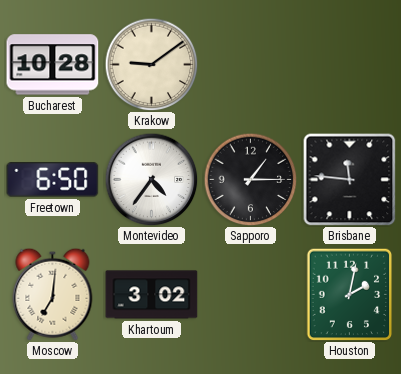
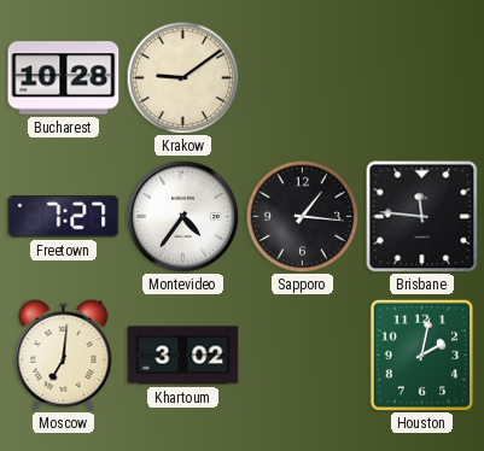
Freetown: 6:50 -> 7:27
Sapporo: 1:15 -> 1:16
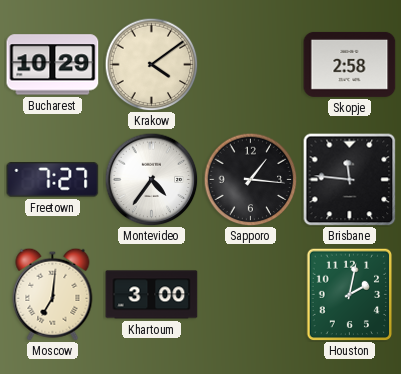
Bucharest: 10:28 -> 10:29
Krakow: 9:09 -> 4:09
Skopje: none -> 2:58
Khartoum: 3:02 -> 3:00
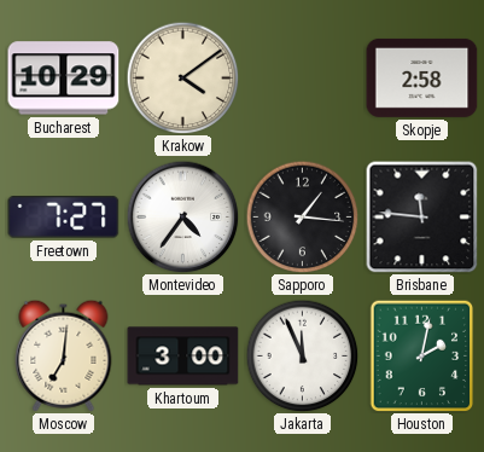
Jakarta: none -> 11:56
